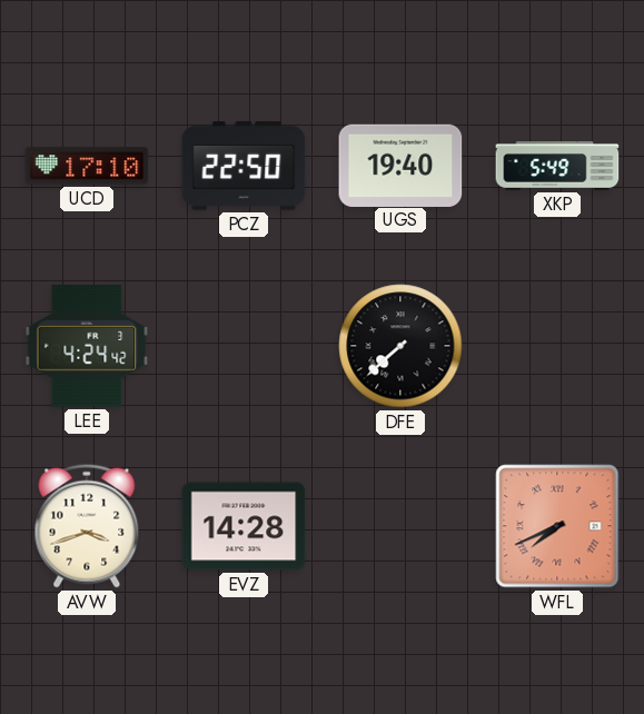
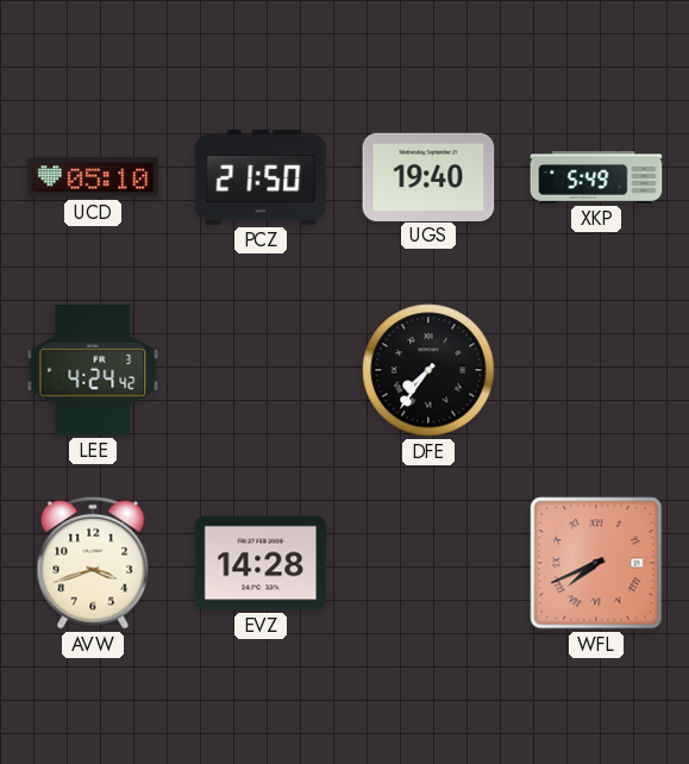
UCD: 17:10 -> 05:10
PCZ: 22:50 -> 21:50
DFE: 7:38 -> 7:36
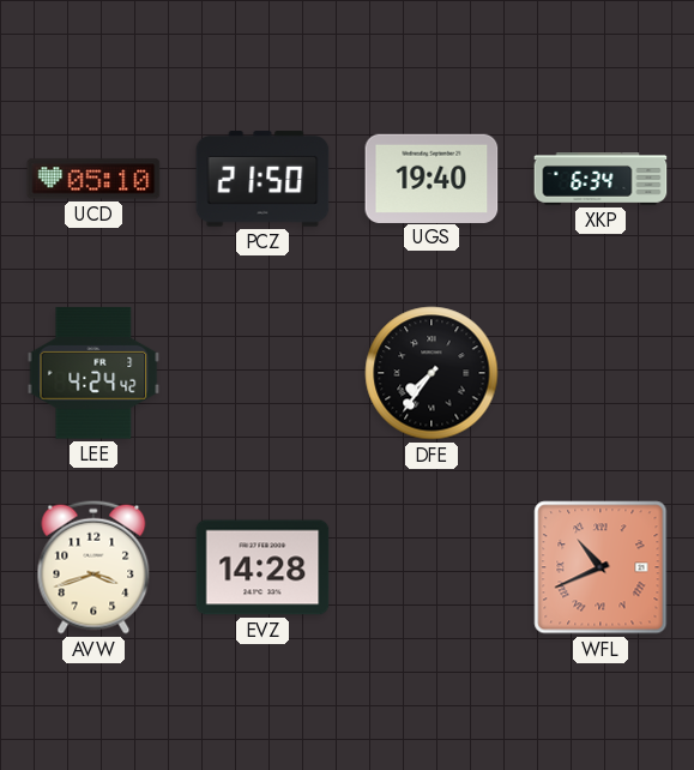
XKP: 5:49 -> 6:34
WFL: 7:41 -> 10:41
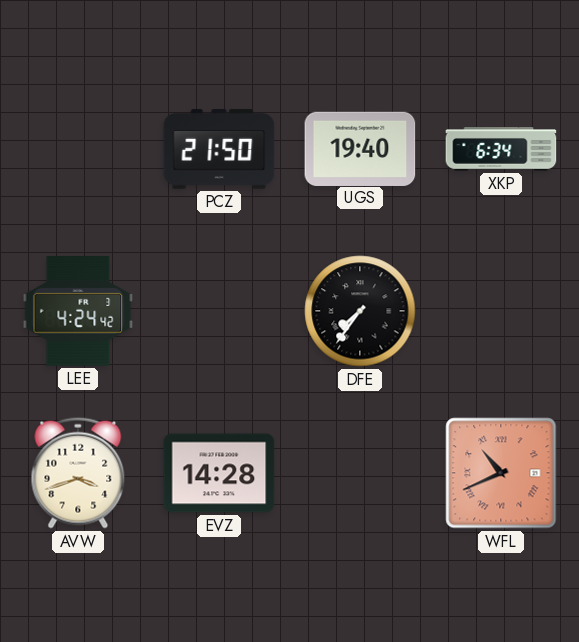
UCD: 05:10 -> none
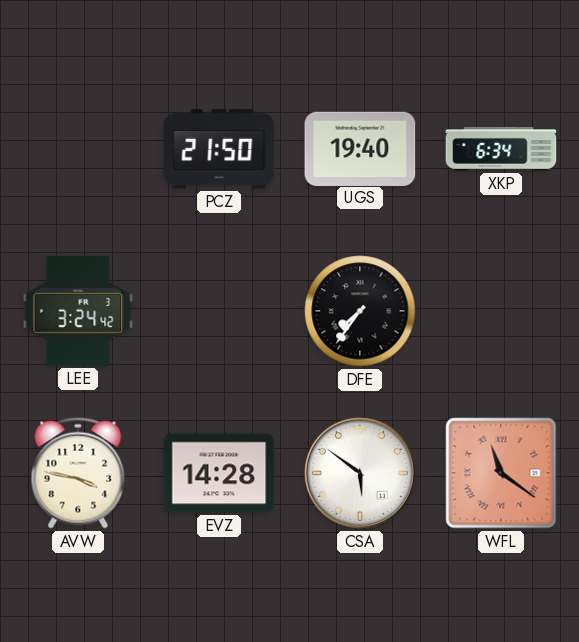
LEE: 4:24 -> 3:24
AVW: 3:42 -> 3:47
CSA: none -> 5:51
WFL: 10:41 -> 11:21
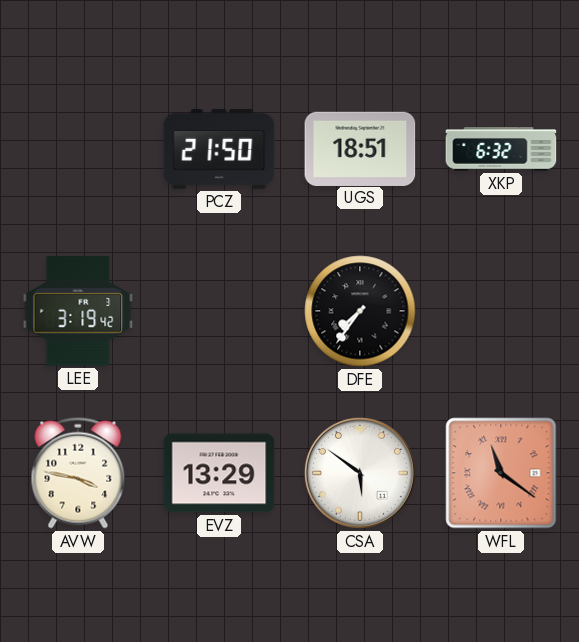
UGS: 19:40 -> 18:51
XKP: 6:34 -> 6:32
LEE: 3:24 -> 3:19
EVZ: 14:28 -> 13:29
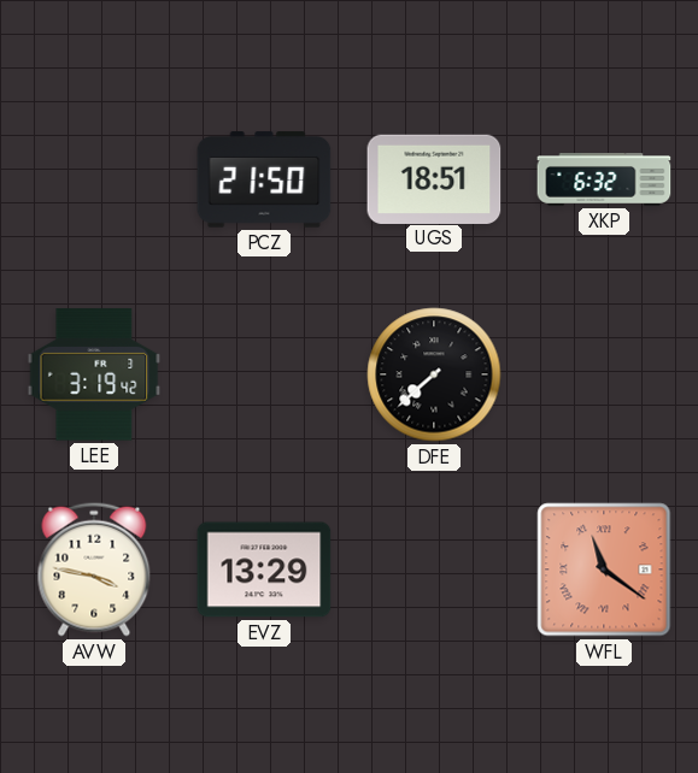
DFE: 7:36 -> 7:38
CSA: 5:51 -> none
